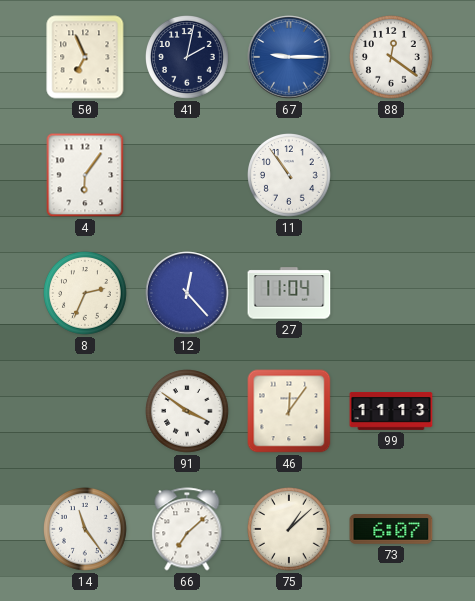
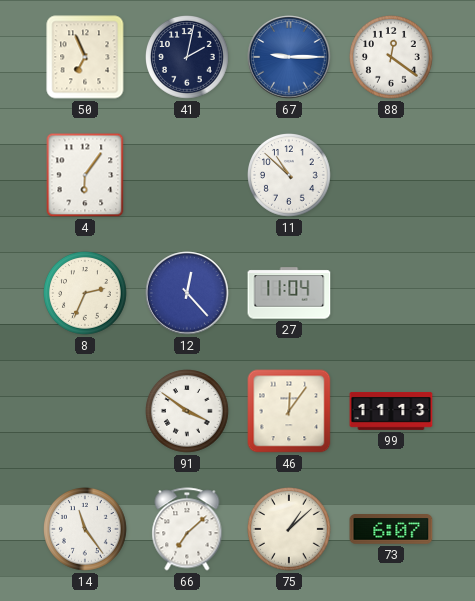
11: 10:54 -> 10:52
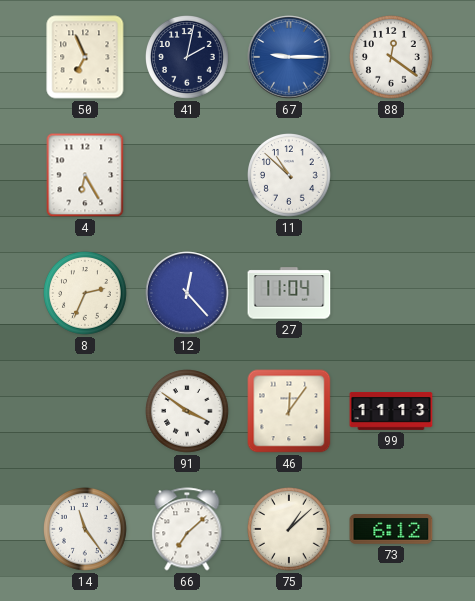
4: 6:06 -> 6:25
73: 6:07 -> 6:12
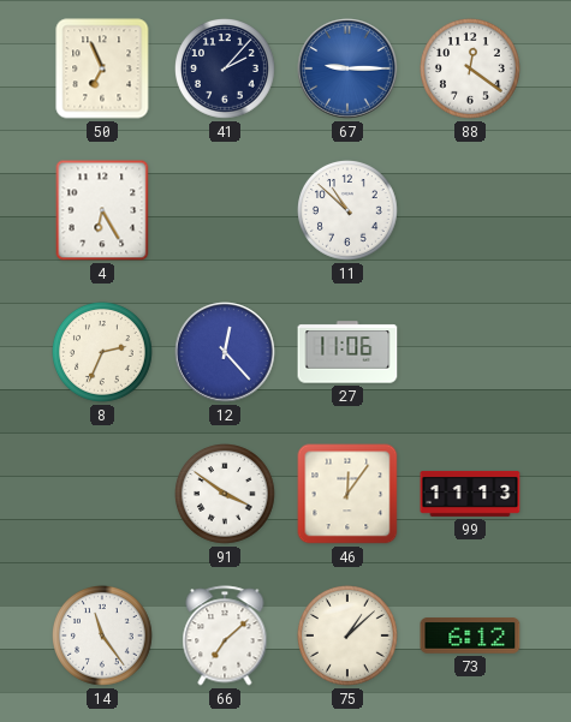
41: 2:02 -> 2:07
27: 11:04 -> 11:06
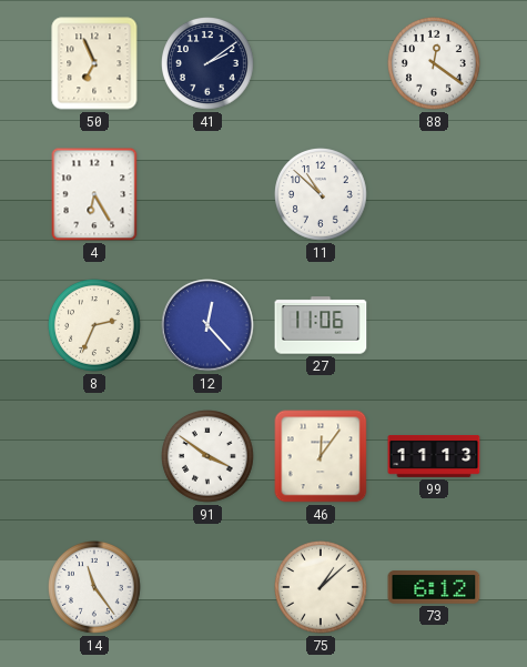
41: 2:07 -> 2:09
67: 9:15 -> none
66: 7:08 -> none
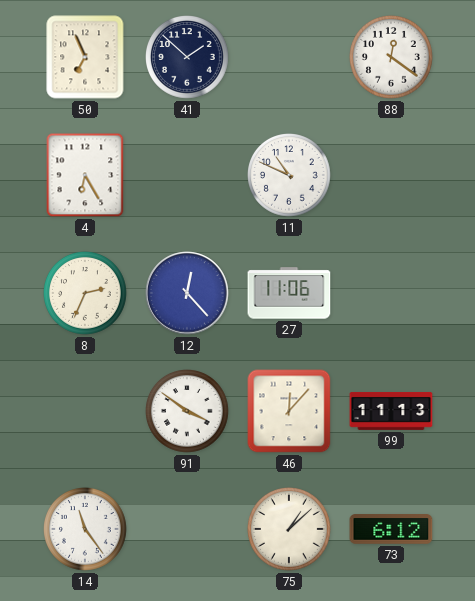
41: 2:09 -> 1:52
11: 10:52 -> 10:49
46: 12:06 -> 12:07
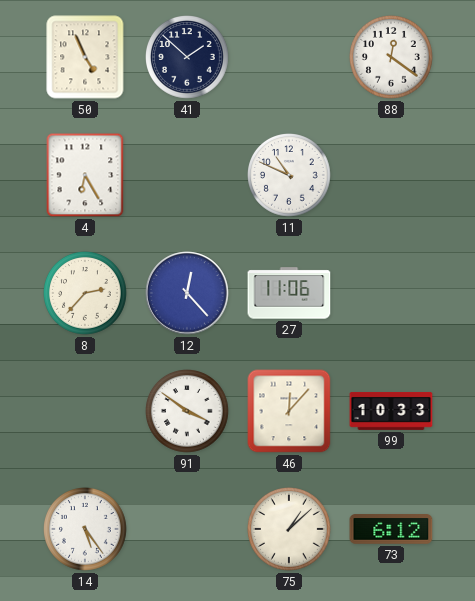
50: 6:56 -> 4:56
8: 2:34 -> 2:37
99: 11:13 -> 10:33
14: 11:24 -> 5:24
